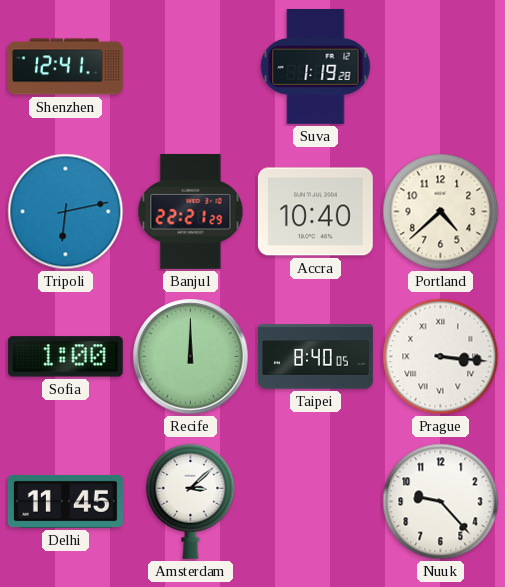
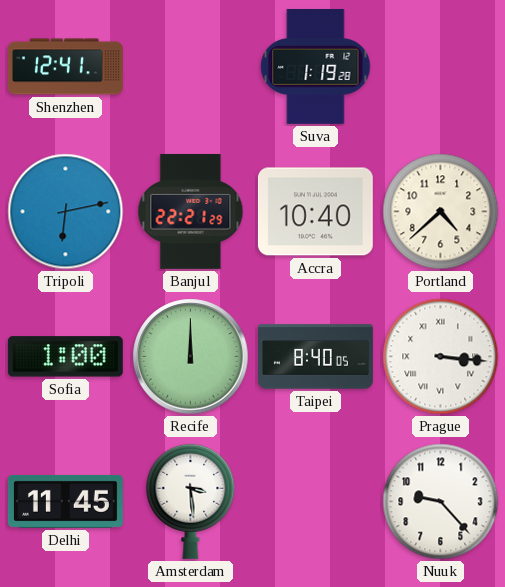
Amsterdam: 3:08 -> 3:29
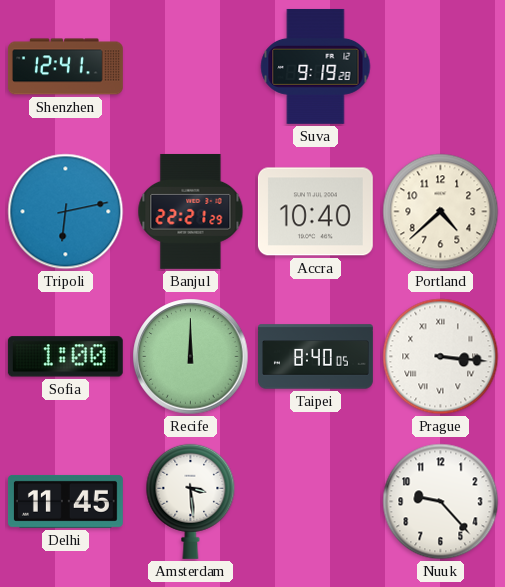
Suva: 1:19 -> 9:19
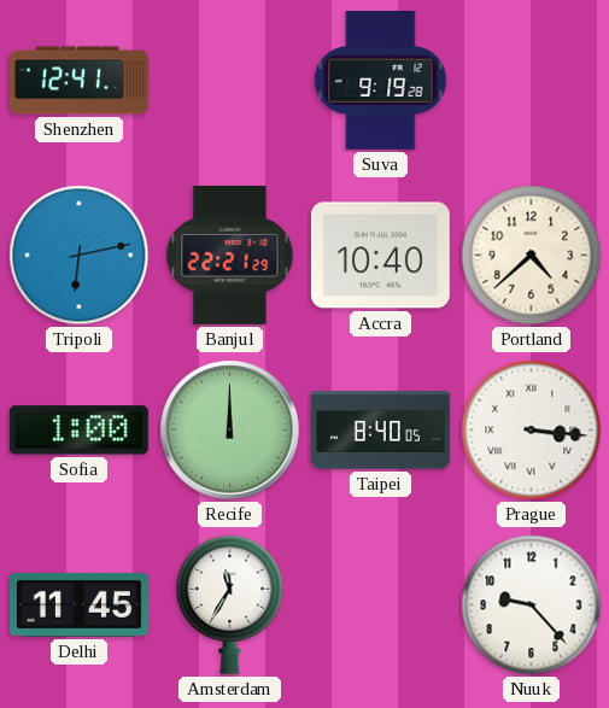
Amsterdam: 3:29 -> 11:35
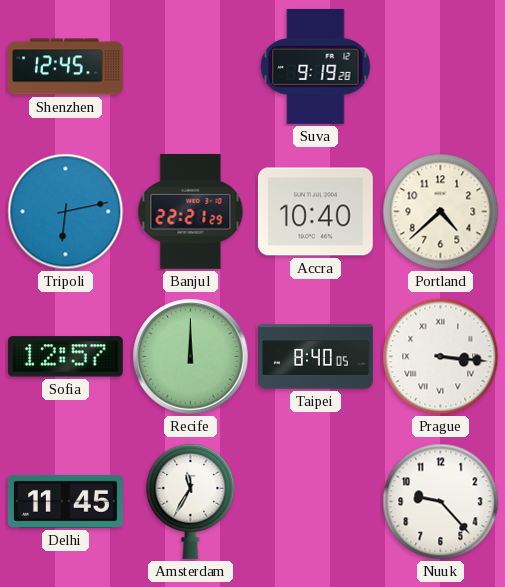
Shenzhen: 12:41 -> 12:45
Sofia: 1:00 -> 12:57
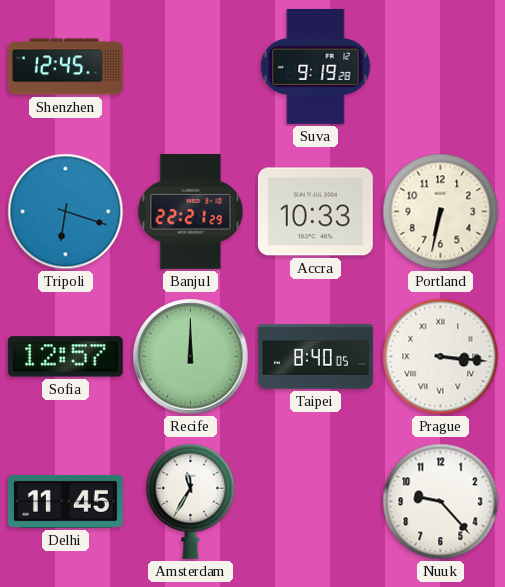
Tripoli: 6:13 -> 6:18
Accra: 10:40 -> 10:33
Portland: 4:38 -> 6:32
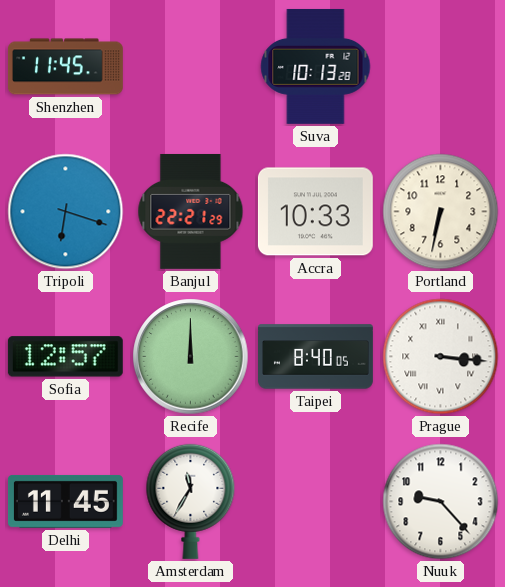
Shenzhen: 12:45 -> 11:45
Suva: 9:19 -> 10:13
